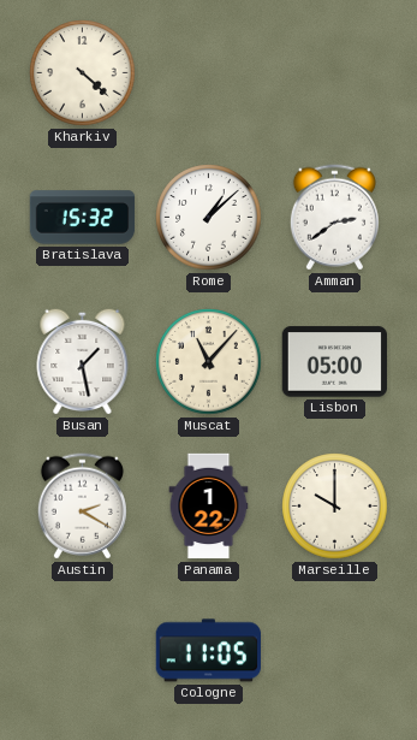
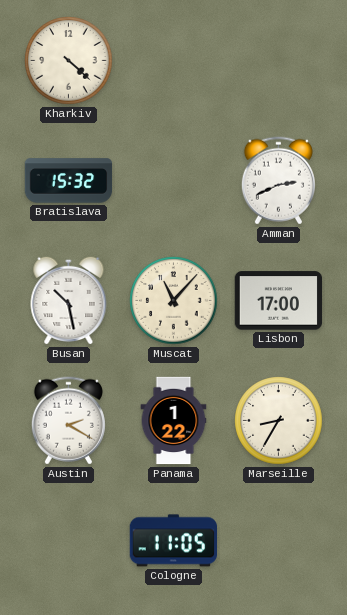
Rome: 1:08 -> none
Amman: 2:39 -> 2:41
Busan: 1:28 -> 10:28
Lisbon: 05:00 -> 17:00
Marseille: 10:00 -> 8:35
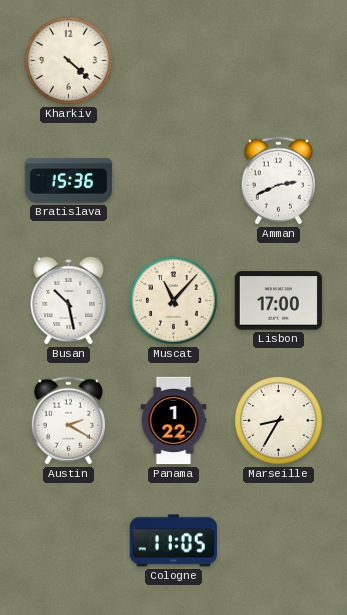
Bratislava: 15:32 -> 15:36
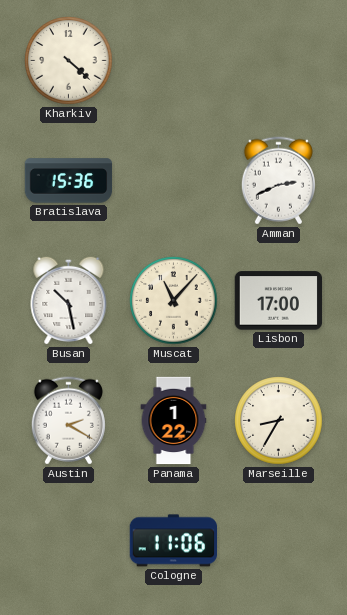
Cologne: 11:05 -> 11:06
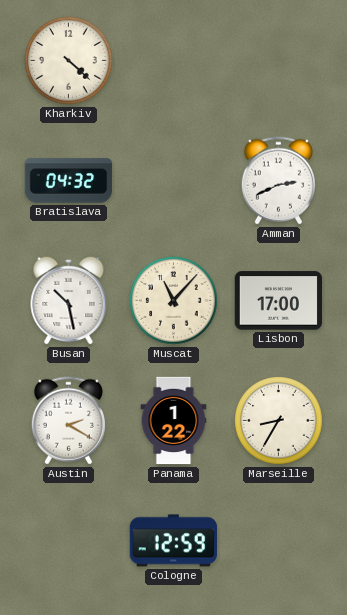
Bratislava: 15:36 -> 04:32
Cologne: 11:06 -> 12:59
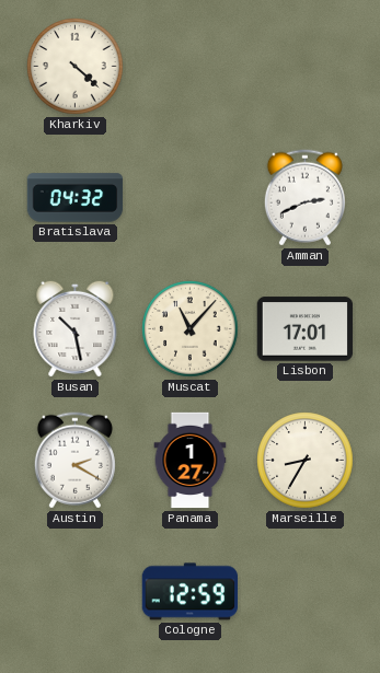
Lisbon: 17:00 -> 17:01
Panama: 1:22 -> 1:27
